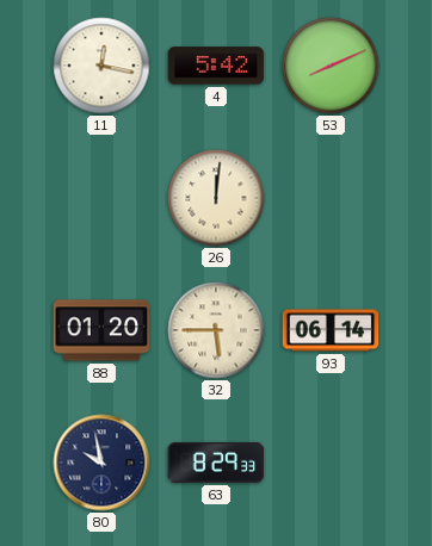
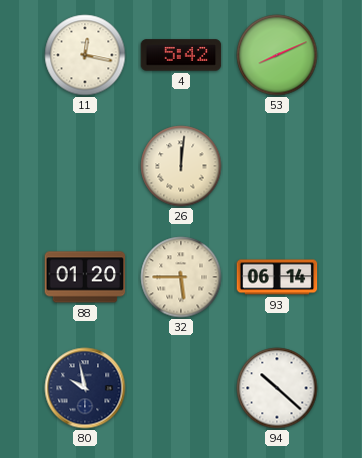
63: 8:29 -> none
94: none -> 10:22
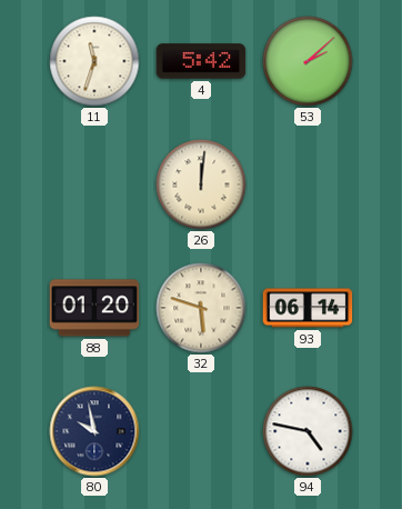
11: 12:17 -> 11:33
53: 8:11 -> 2:08
32: 5:45 -> 5:48
94: 10:22 -> 4:47
